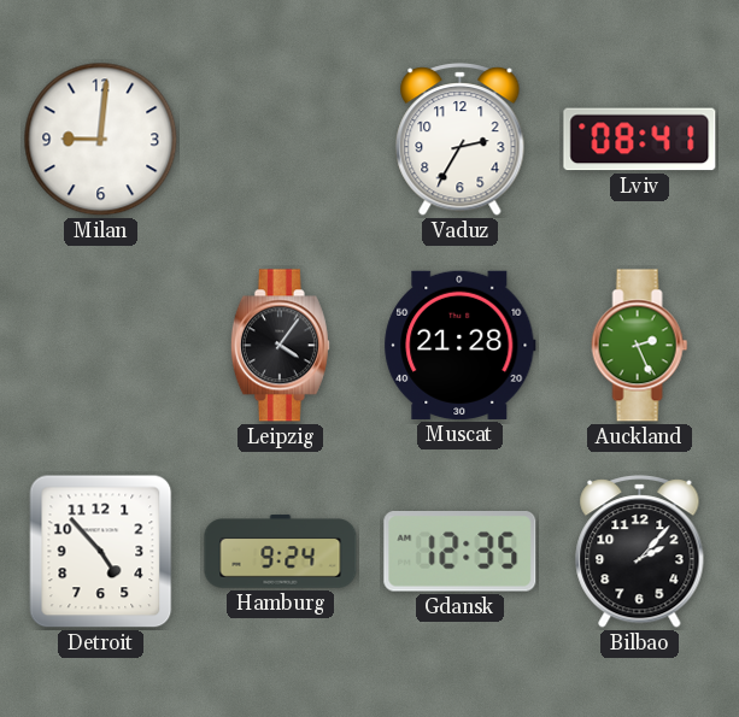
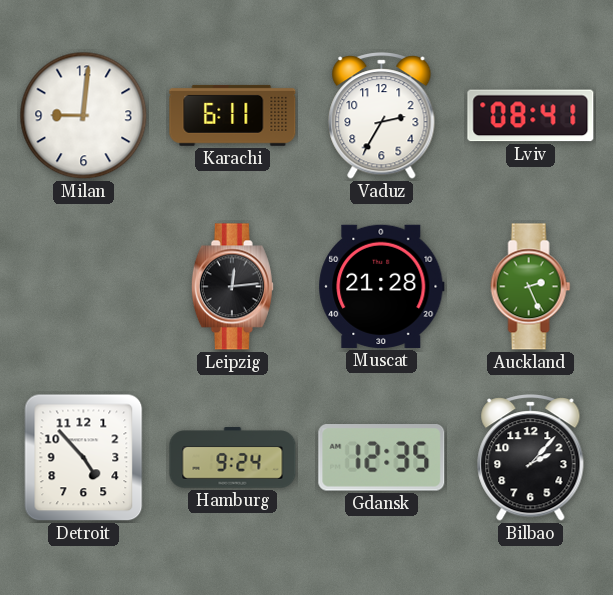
Karachi: none -> 6:11
Leipzig: 4:06 -> 12:14
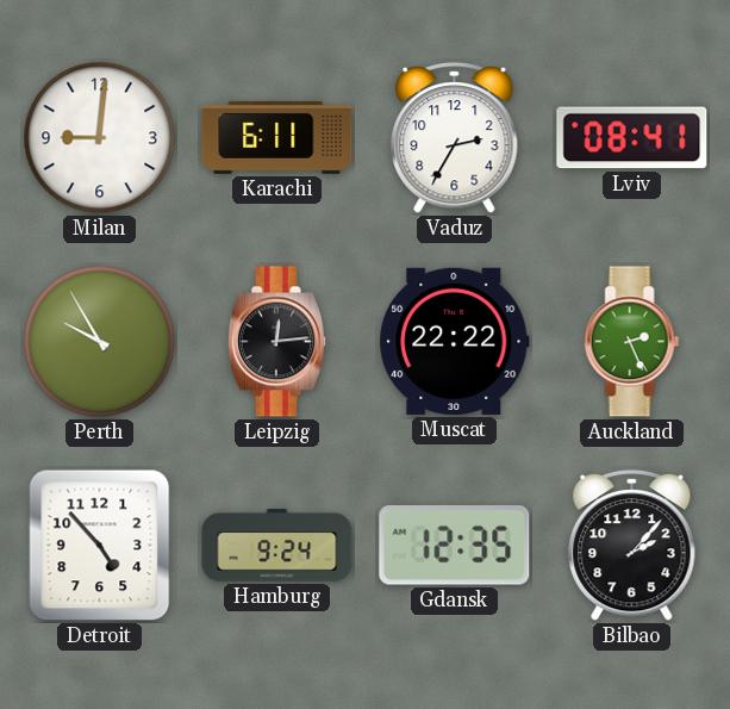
Perth: none -> 9:55
Muscat: 21:28 -> 22:22
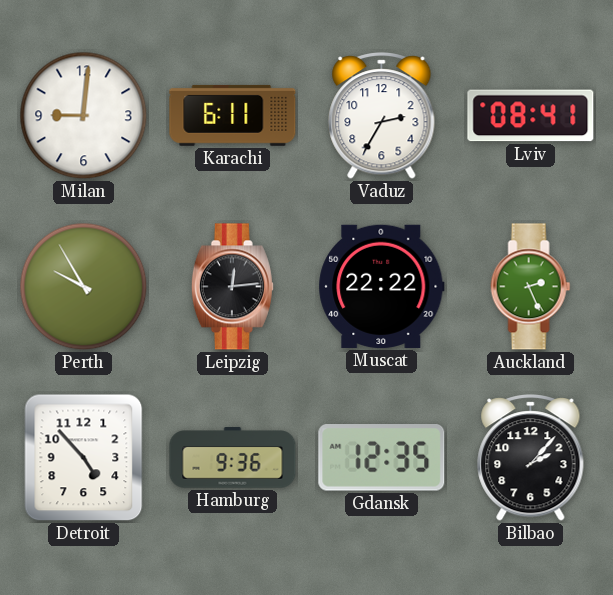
Hamburg: 9:24 -> 9:36
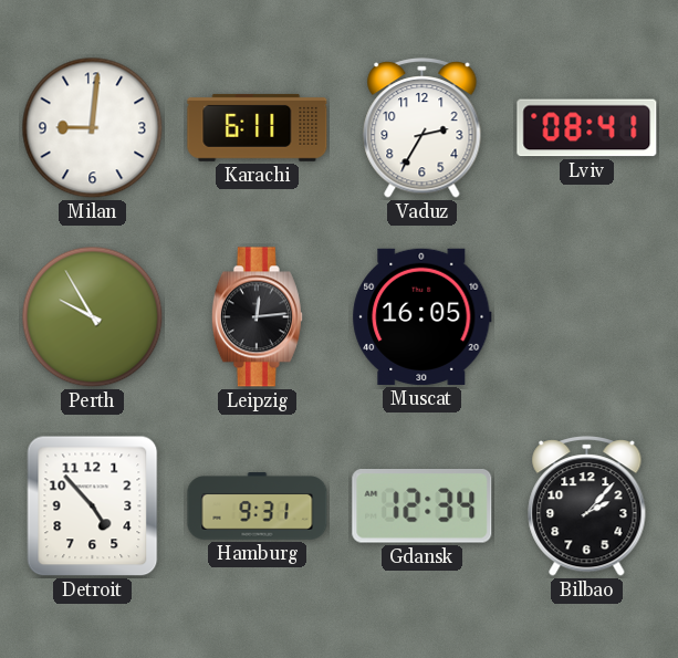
Muscat: 22:22 -> 16:05
Auckland: 2:26 -> none
Hamburg: 9:36 -> 9:31
Gdansk: 12:35 -> 12:34
